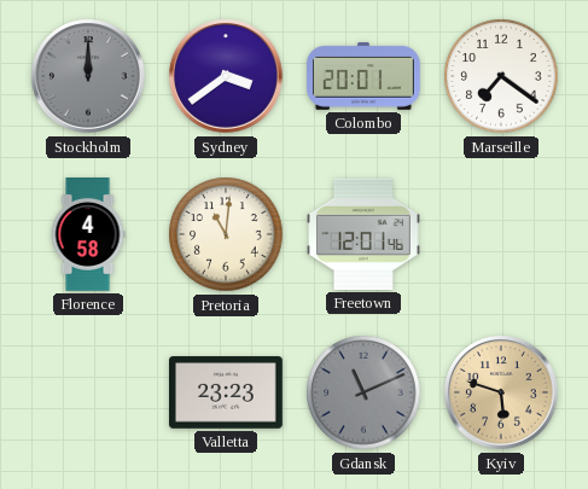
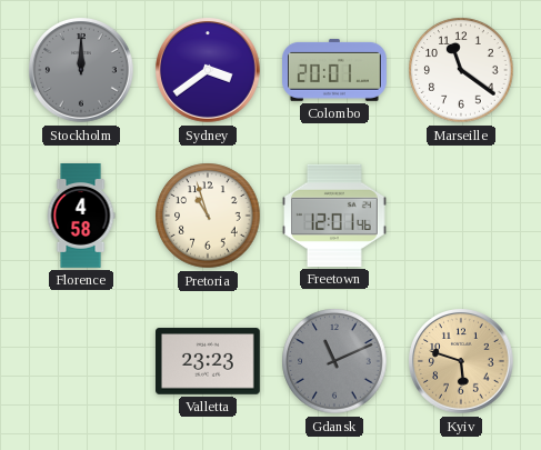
Marseille: 7:21 -> 11:21
Pretoria: 11:01 -> 10:57
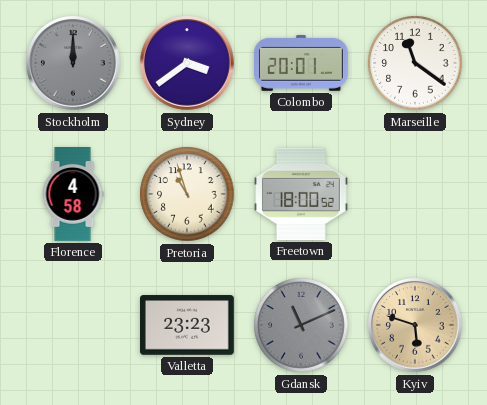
Freetown: 12:01 -> 18:00
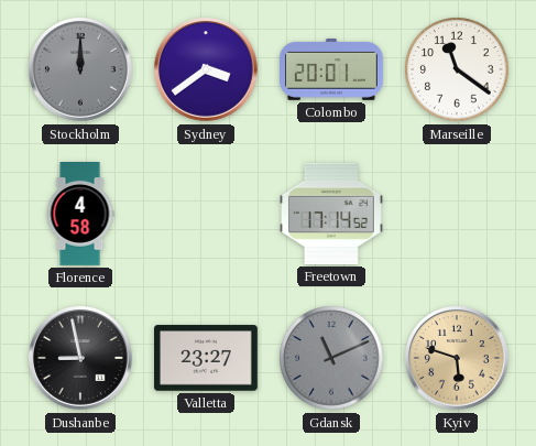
Pretoria: 10:57 -> none
Freetown: 18:00 -> 17:14
Dushanbe: none -> 8:58
Valletta: 23:23 -> 23:27
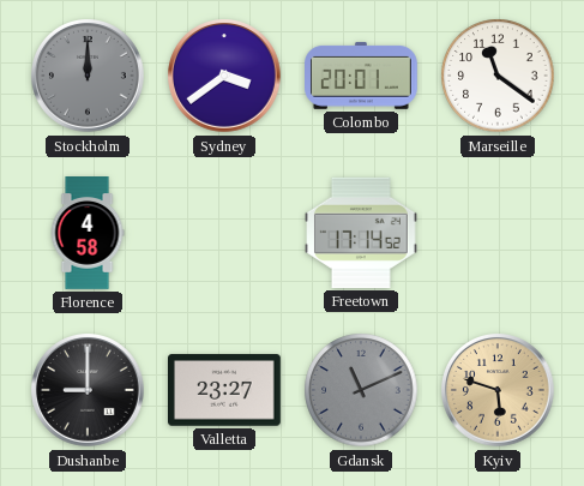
Dushanbe: 8:58 -> 9:00
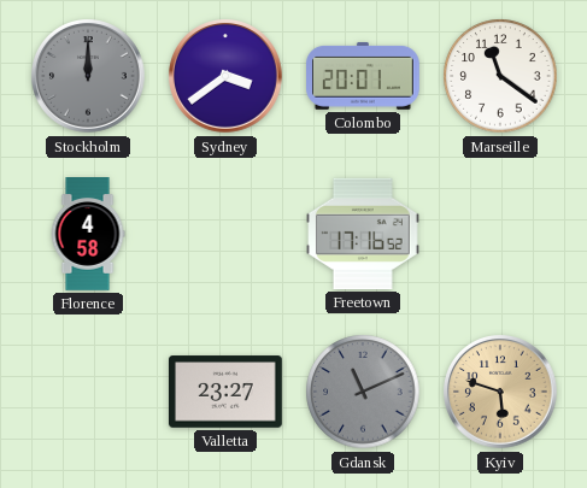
Freetown: 17:14 -> 17:16
Dushanbe: 9:00 -> none
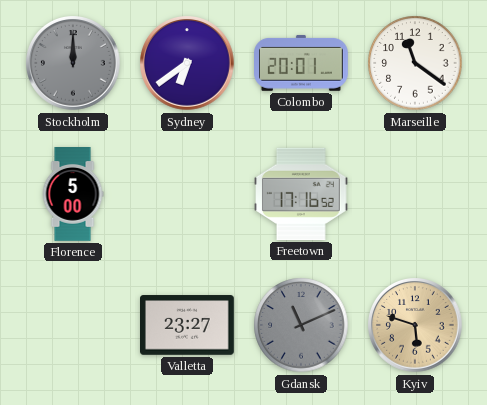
Sydney: 3:39 -> 6:39
Florence: 4:58 -> 5:00
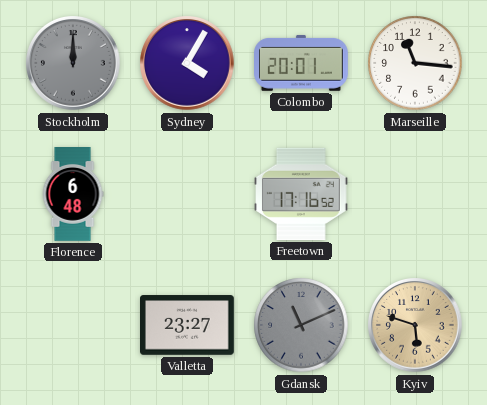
Sydney: 6:39 -> 4:05
Marseille: 11:21 -> 11:16
Florence: 5:00 -> 6:48
